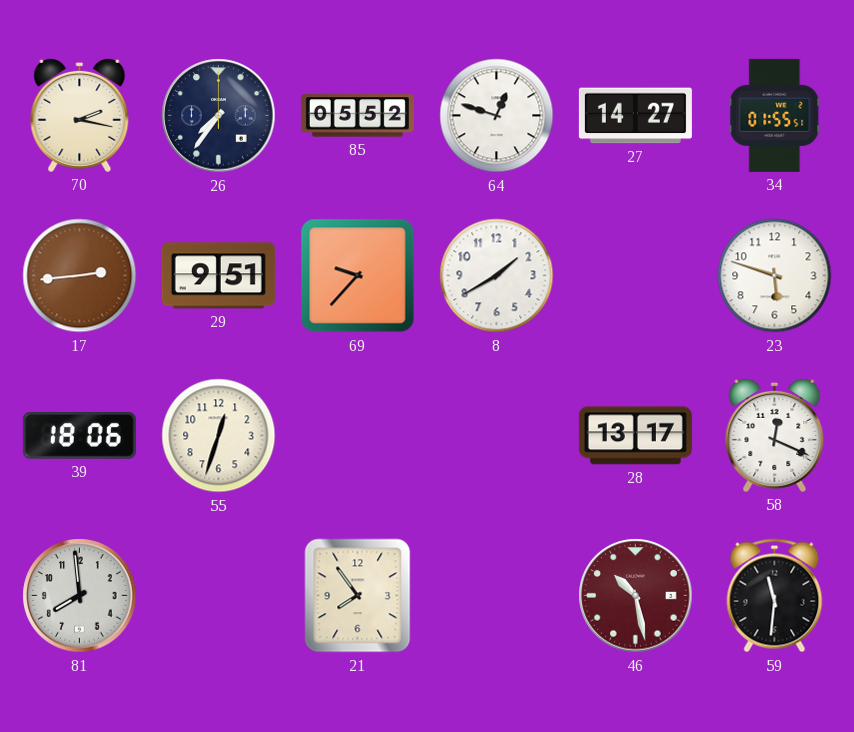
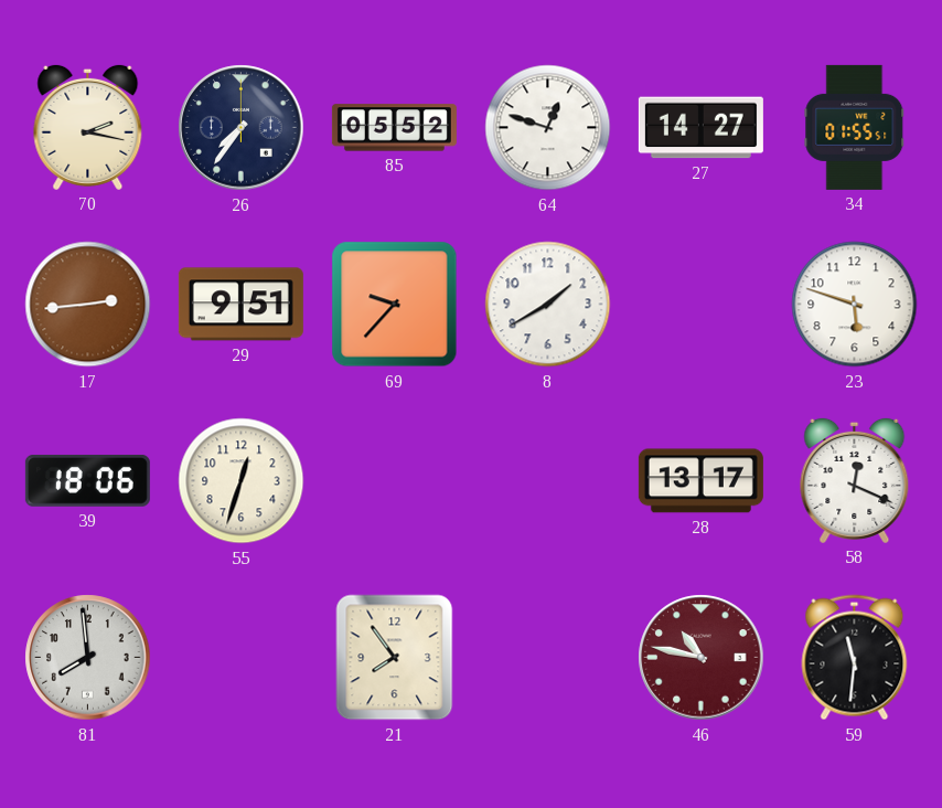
46: 10:28 -> 10:47
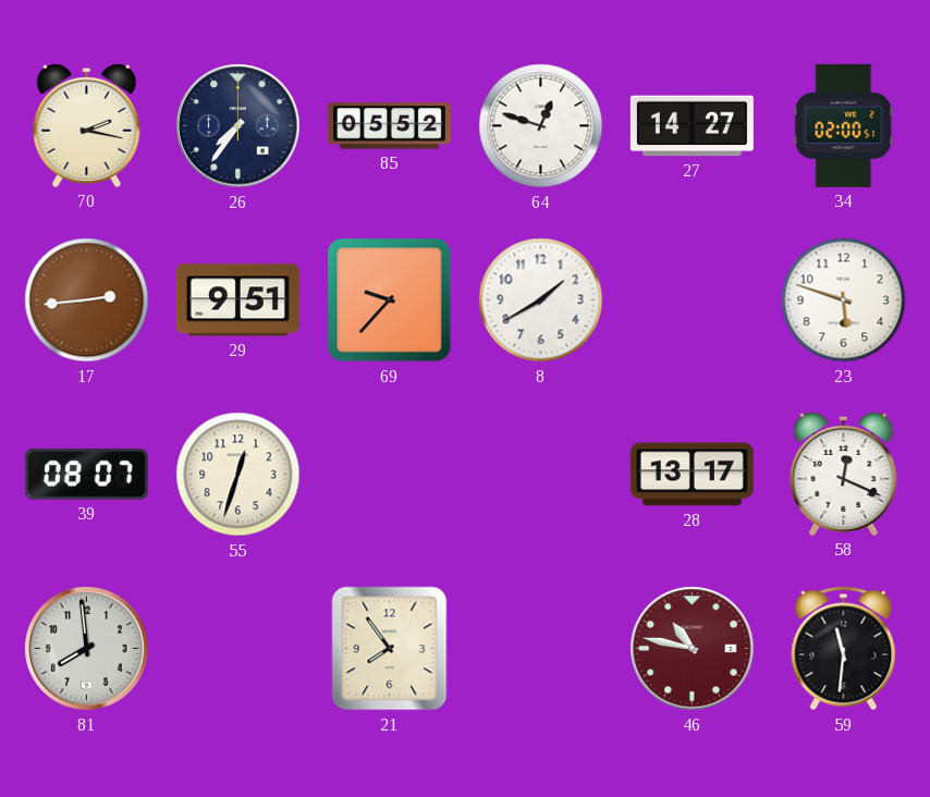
34: 01:55 -> 02:00
39: 18:06 -> 08:07
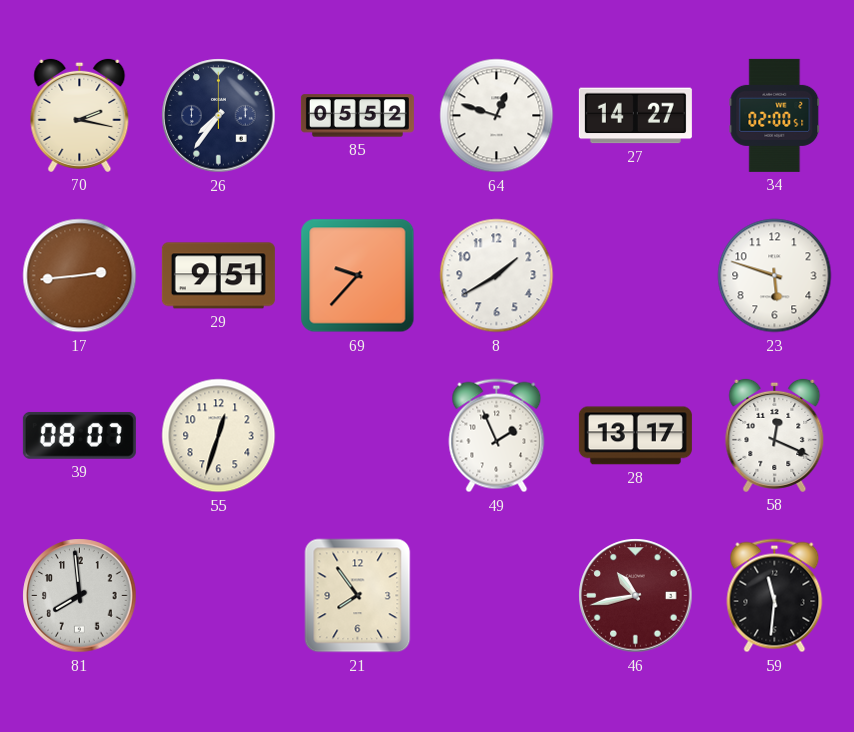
49: none -> 1:56
46: 10:47 -> 10:43
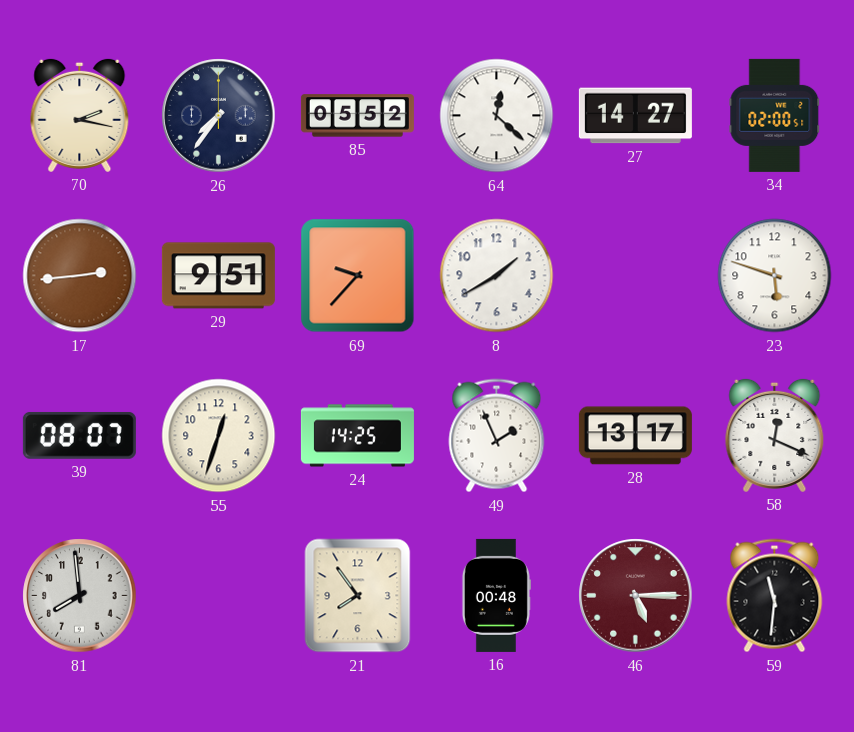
64: 12:48 -> 12:22
24: none -> 14:25
16: none -> 00:48
46: 10:43 -> 5:15
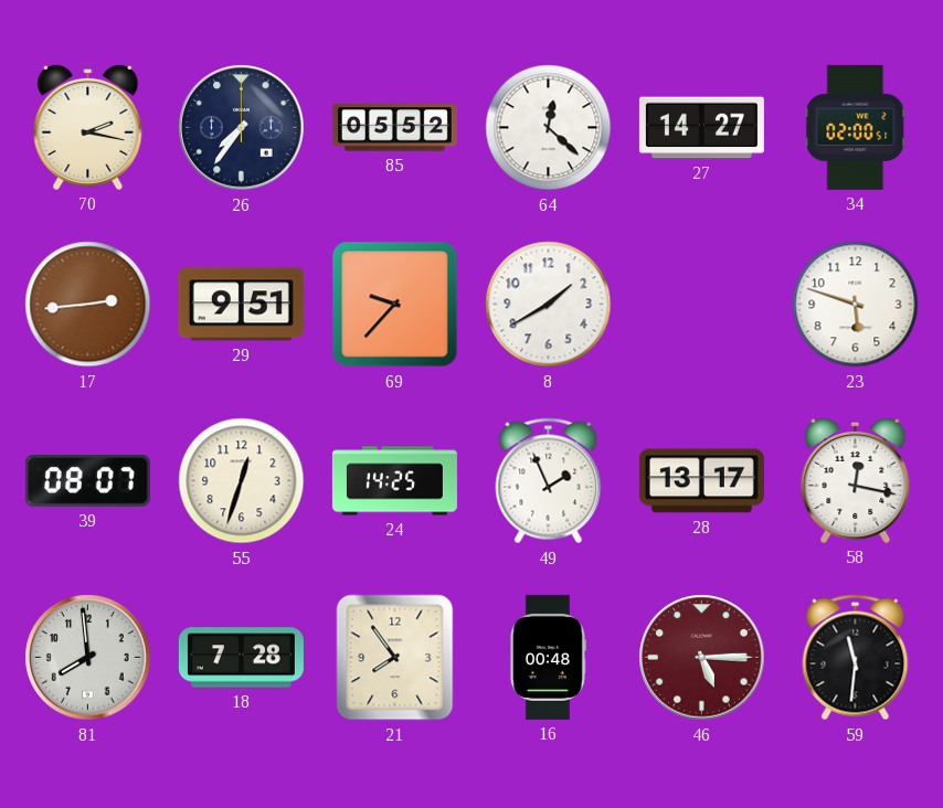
58: 12:19 -> 12:17
18: none -> 7:28
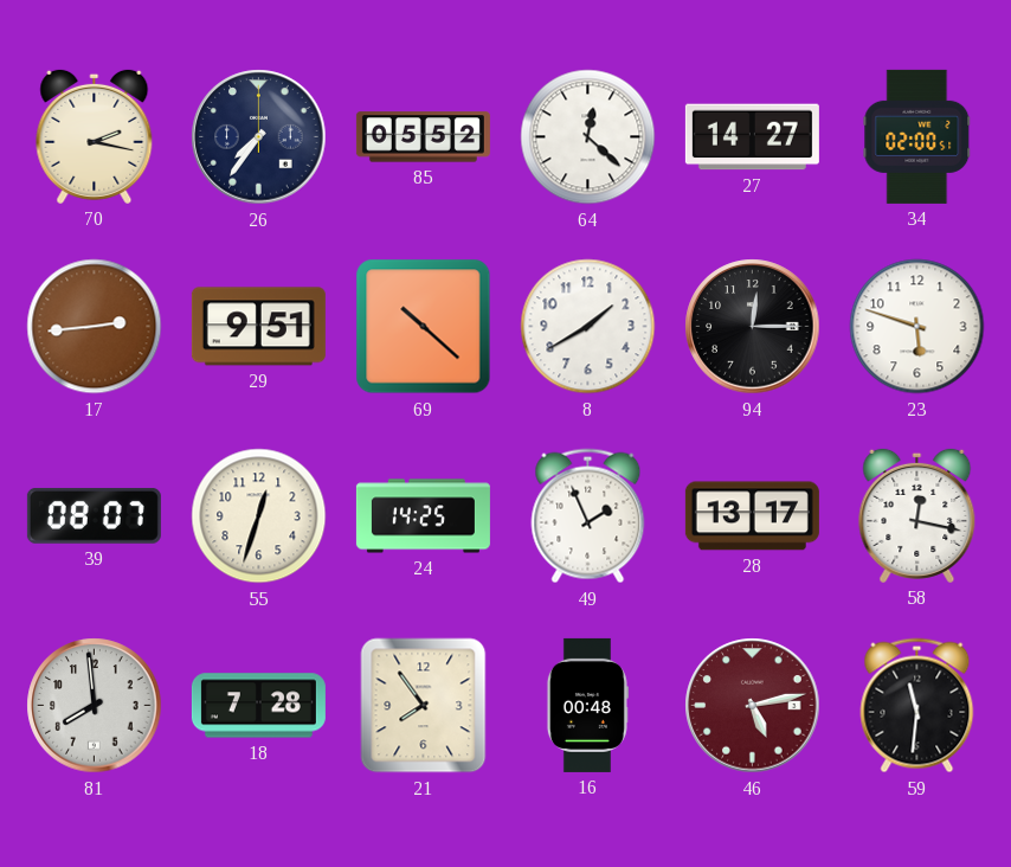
69: 9:37 -> 10:22
94: none -> 12:15
46: 5:15 -> 5:13
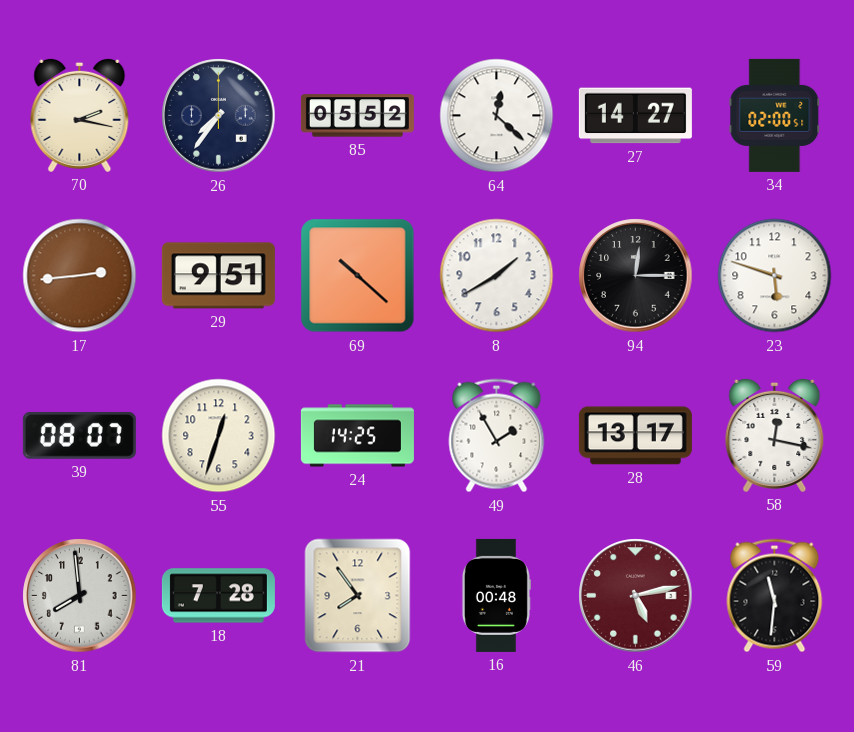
49: 1:56 -> 1:55
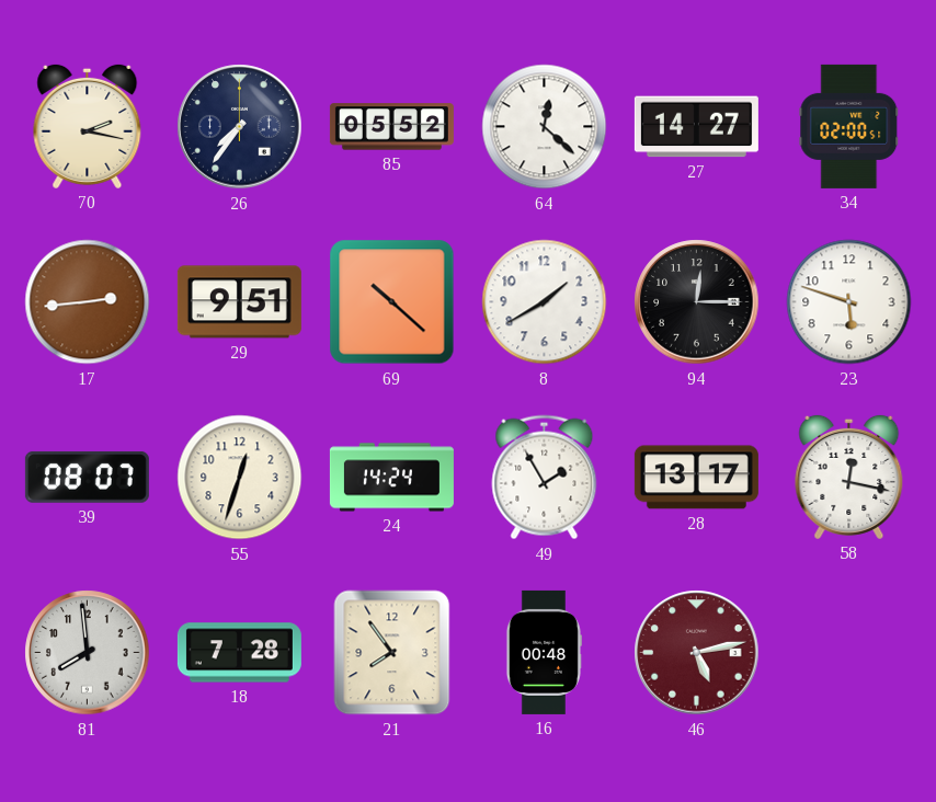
24: 14:25 -> 14:24
59: 11:31 -> none
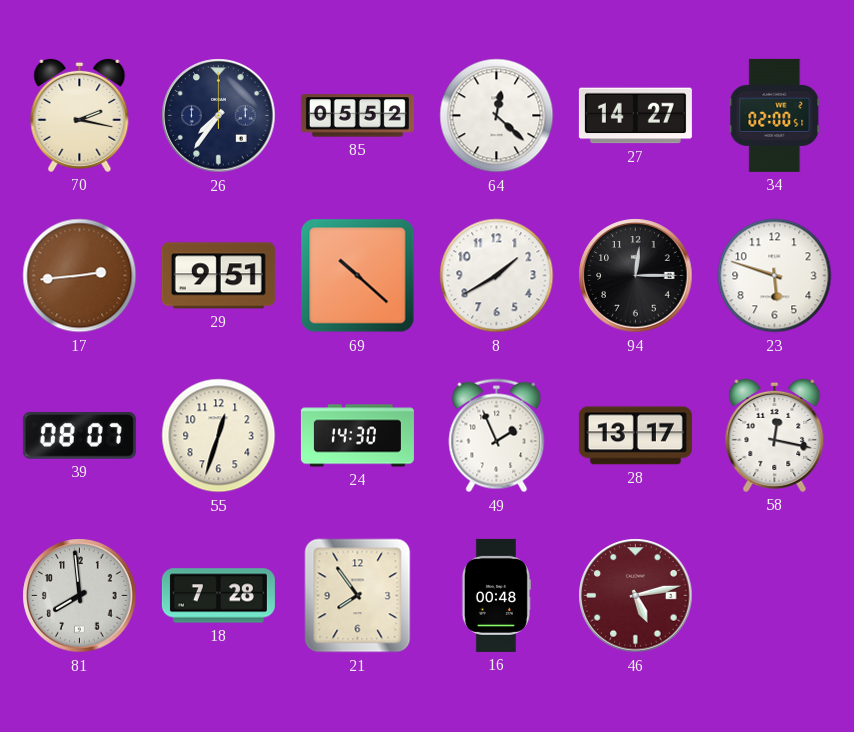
24: 14:24 -> 14:30
49: 1:55 -> 1:56
